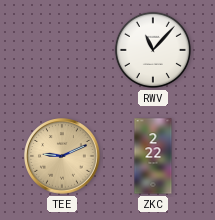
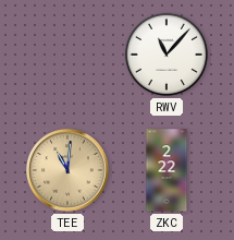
TEE: 9:11 -> 11:01
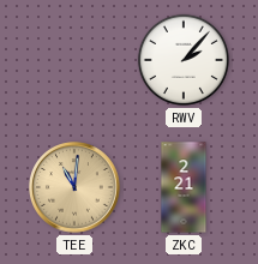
RWV: 11:07 -> 2:07
ZKC: 2:22 -> 2:21
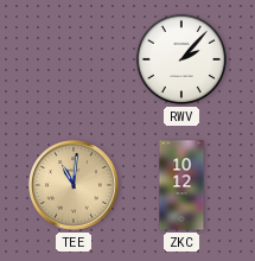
ZKC: 2:21 -> 10:12
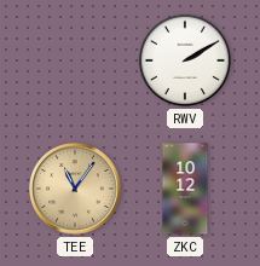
RWV: 2:07 -> 2:10
TEE: 11:01 -> 11:06
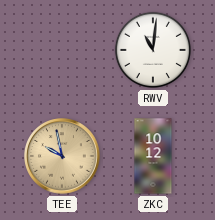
RWV: 2:10 -> 11:01
TEE: 11:06 -> 9:58
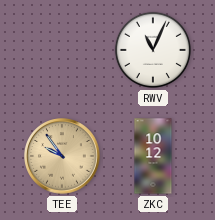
RWV: 11:01 -> 11:04
TEE: 9:58 -> 9:54
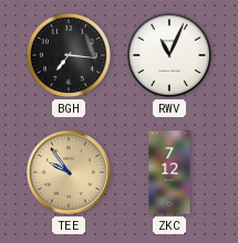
BGH: none -> 7:16
ZKC: 10:12 -> 7:12
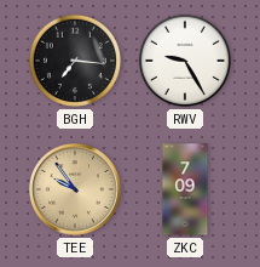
RWV: 11:04 -> 9:25
ZKC: 7:12 -> 7:09
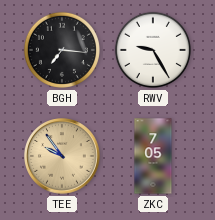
ZKC: 7:09 -> 7:05
